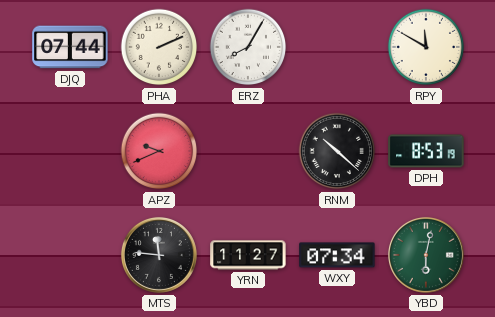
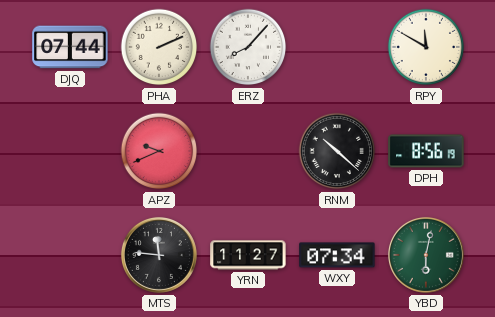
ERZ: 8:05 -> 8:07
DPH: 8:53 -> 8:56
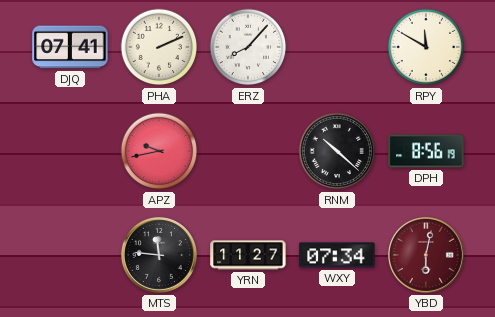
DJQ: 07:44 -> 07:41
APZ: 9:41 -> 9:43
YBD dial: green -> burgundy
